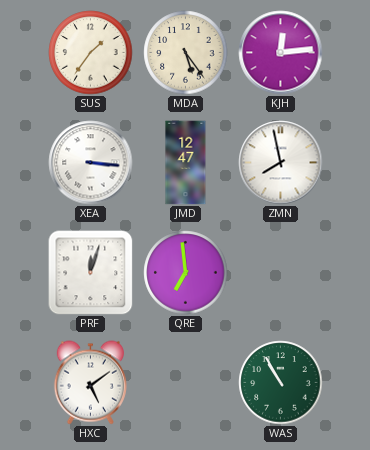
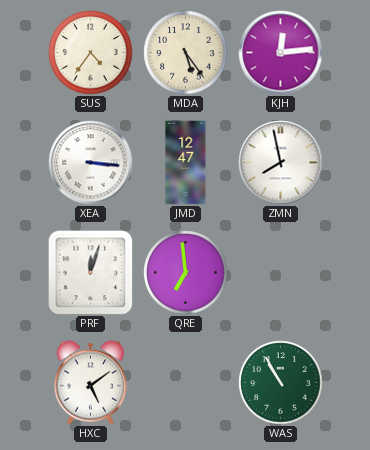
SUS: 1:36 -> 4:36
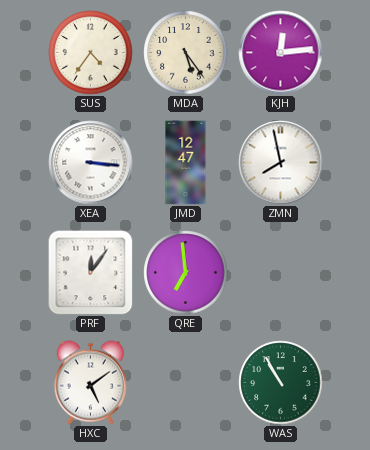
PRF: 12:03 -> 12:06
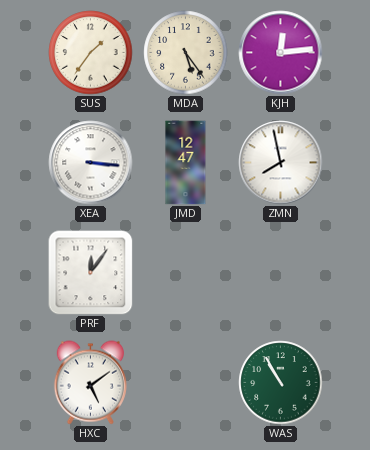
SUS: 4:36 -> 1:36
QRE: 6:59 -> none
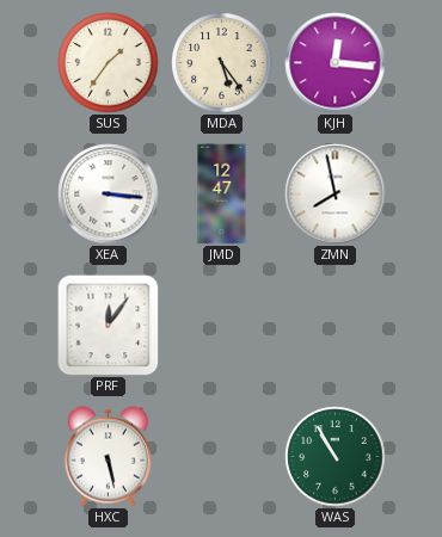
KJH: 12:14 -> 12:16
HXC: 5:09 -> 5:28
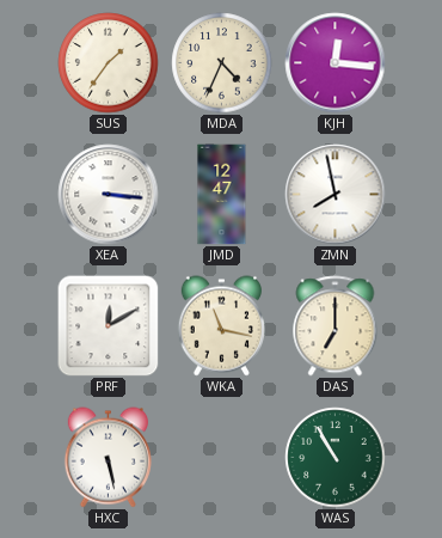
MDA: 5:24 -> 4:34
PRF: 12:06 -> 12:10
WKA: none -> 11:17
DAS: none -> 7:00
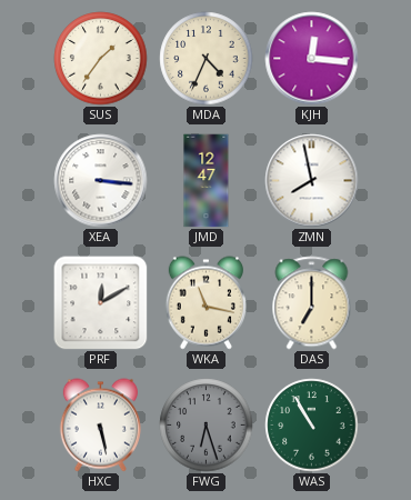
FWG: none -> 6:27
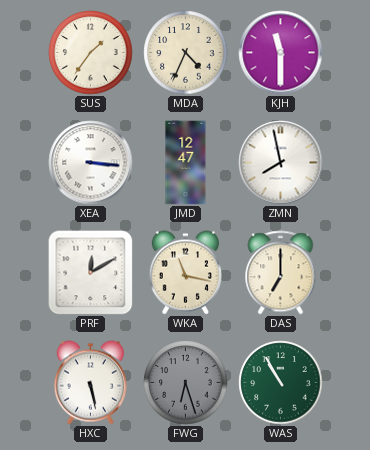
KJH: 12:16 -> 11:30
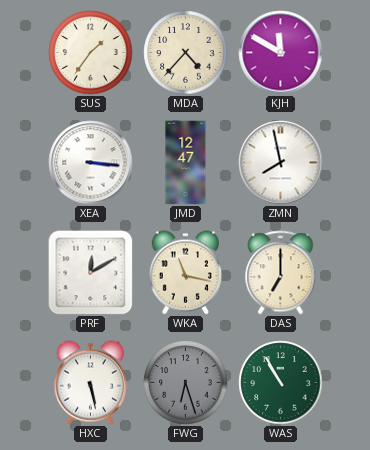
MDA: 4:34 -> 4:37
KJH: 11:30 -> 11:50
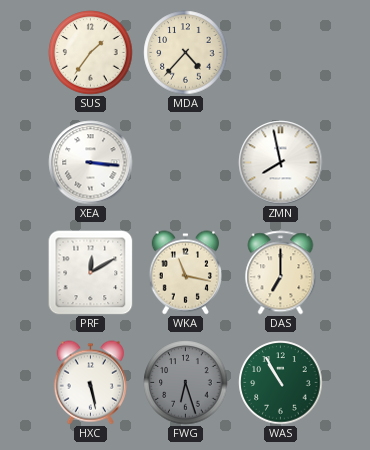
KJH: 11:50 -> none
JMD: 12:47 -> none
